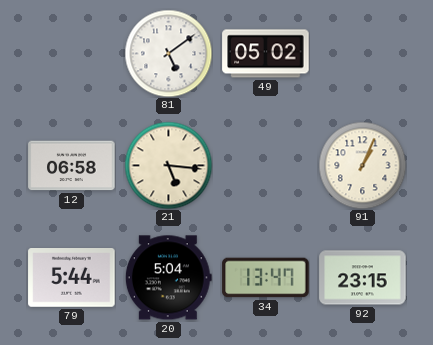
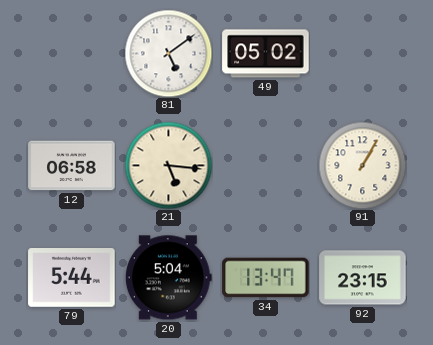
91: 1:04 -> 1:05
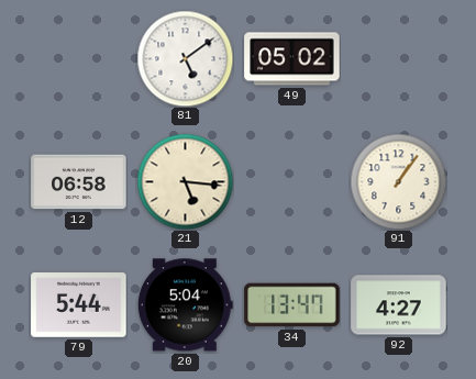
91: 1:05 -> 1:06
92: 23:15 -> 4:27
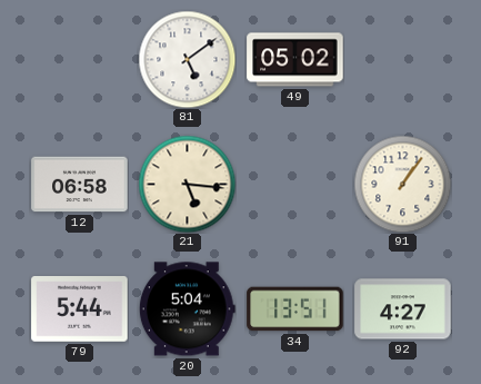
34: 13:47 -> 13:51
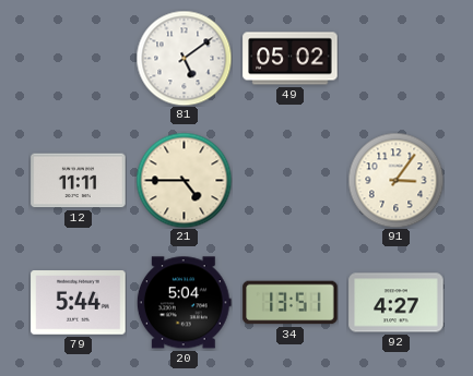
12: 06:58 -> 11:11
21: 5:16 -> 4:45
91: 1:06 -> 3:06
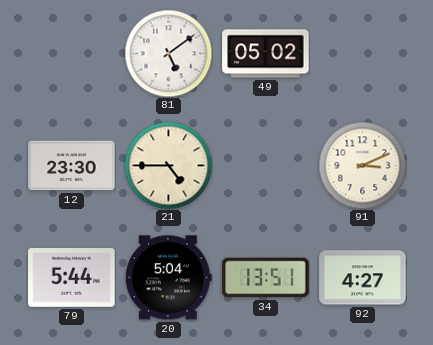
12: 11:11 -> 23:30
91: 3:06 -> 3:11
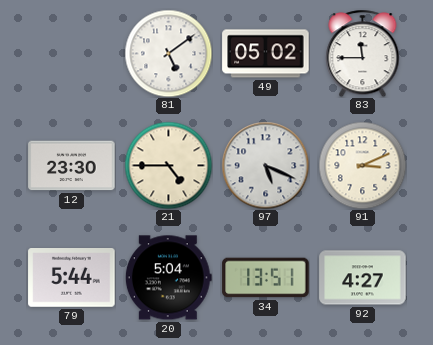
83: none -> 11:45
97: none -> 5:19
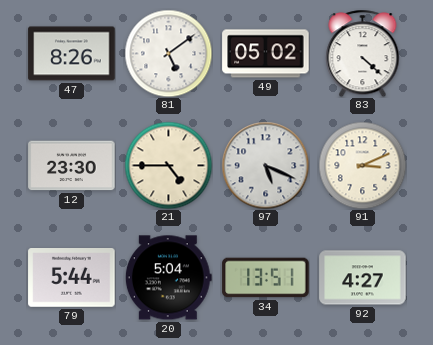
47: none -> 8:26
83: 11:45 -> 4:22
